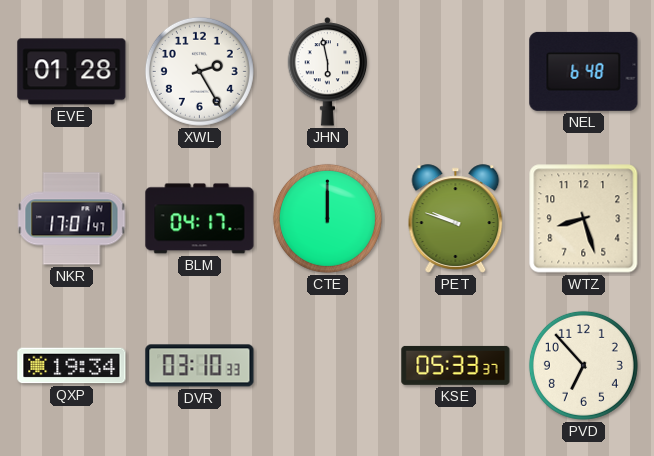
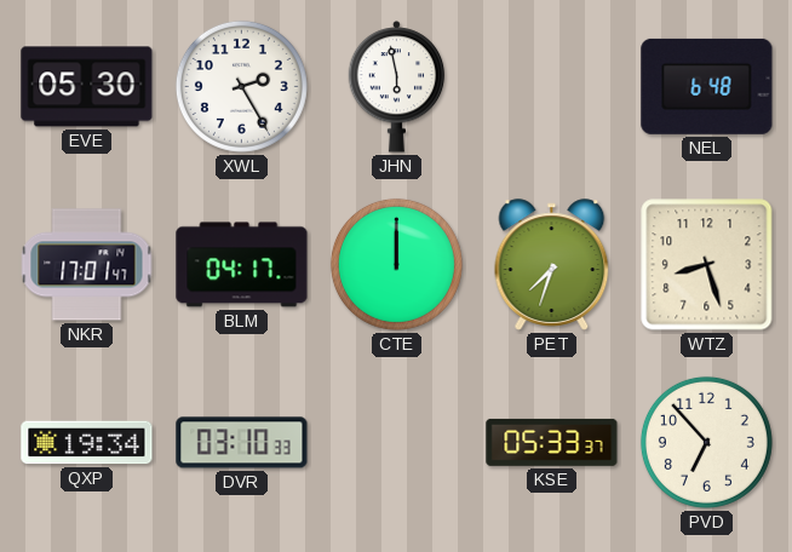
EVE: 01:28 -> 05:30
PET: 9:48 -> 7:33
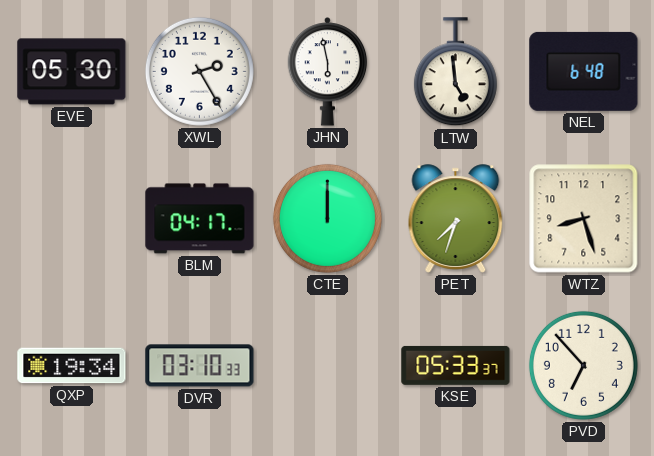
LTW: none -> 4:59
NKR: 17:01 -> none
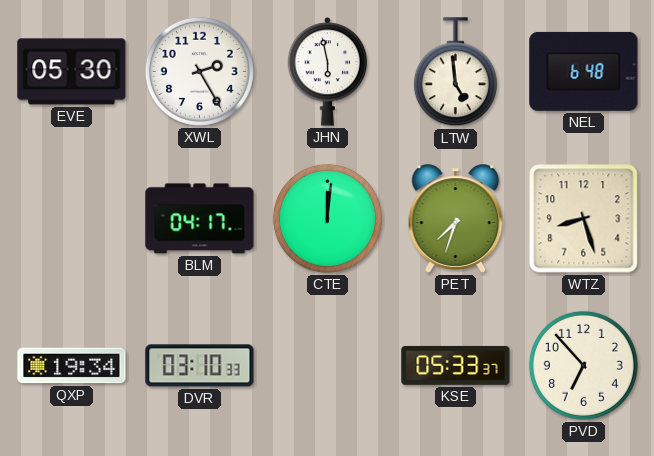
CTE: 12:00 -> 12:01
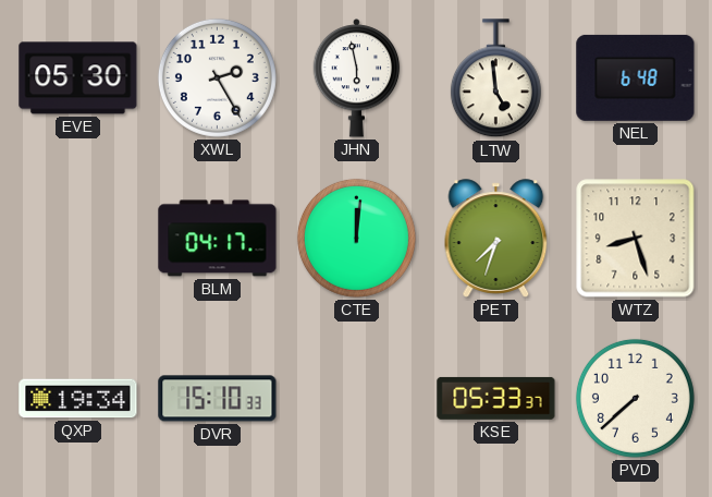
DVR: 03:10 -> 15:10
PVD: 6:53 -> 7:38
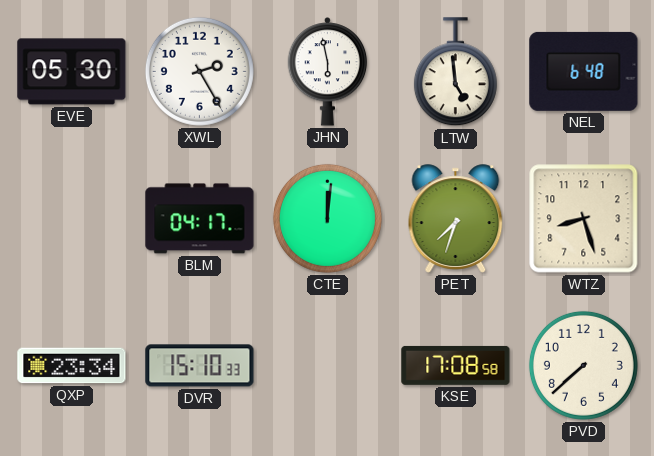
QXP: 19:34 -> 23:34
KSE: 05:33 -> 17:08
